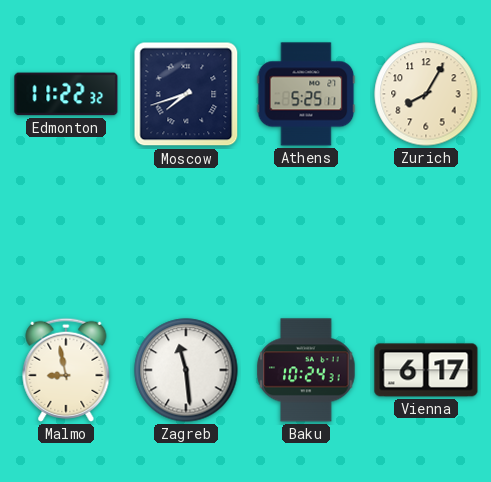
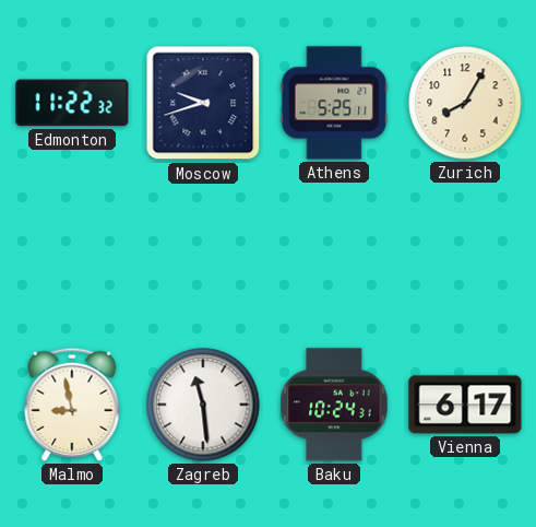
Moscow: 7:42 -> 9:42
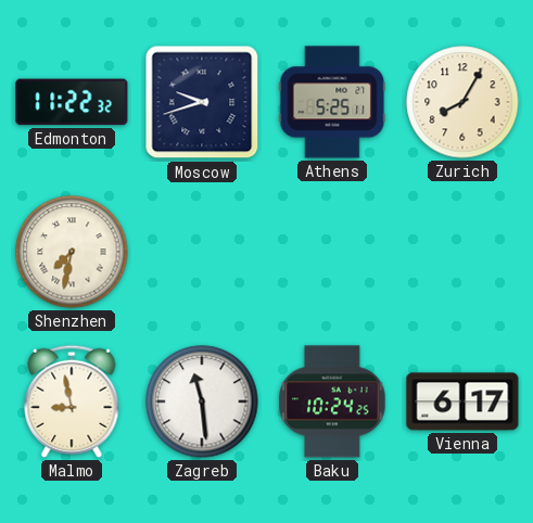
Shenzhen: none -> 7:32
Baku: 10:24:31 -> 10:24:25
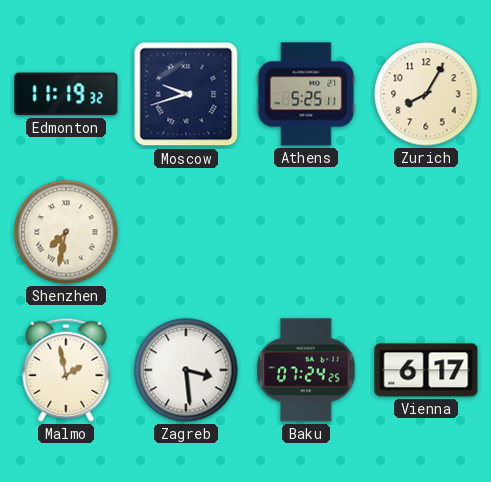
Edmonton: 11:22 -> 11:19
Malmo: 8:58 -> 1:58
Zagreb: 11:29 -> 3:29
Baku: 10:24 -> 07:24
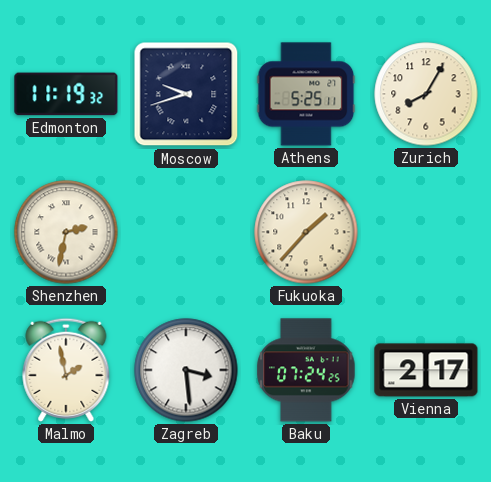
Shenzhen: 7:32 -> 2:32
Fukuoka: none -> 1:37
Vienna: 6:17 -> 2:17
